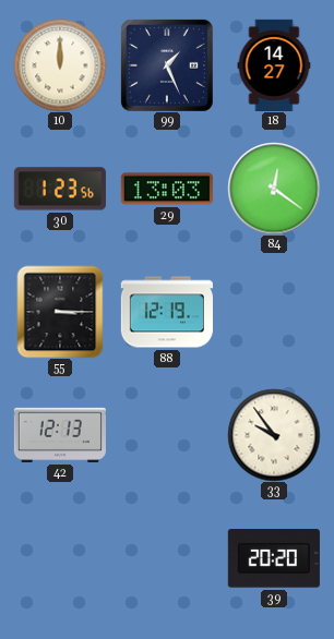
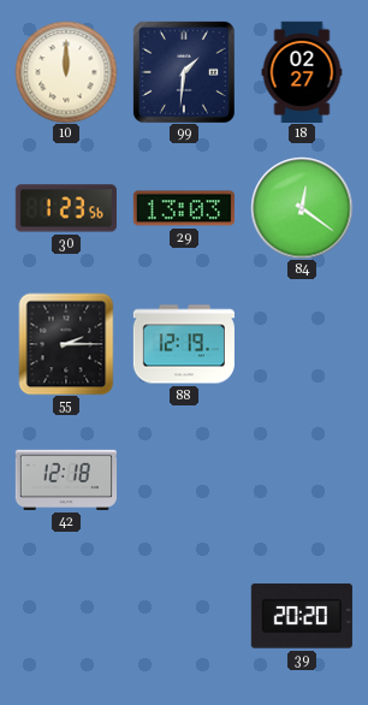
99: 1:26 -> 1:31
18: 14:27 -> 02:27
55: 3:15 -> 2:15
42: 12:13 -> 12:18
33: 9:54 -> none
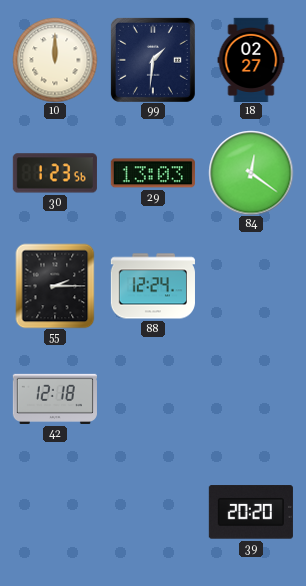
88: 12:19 -> 12:24
